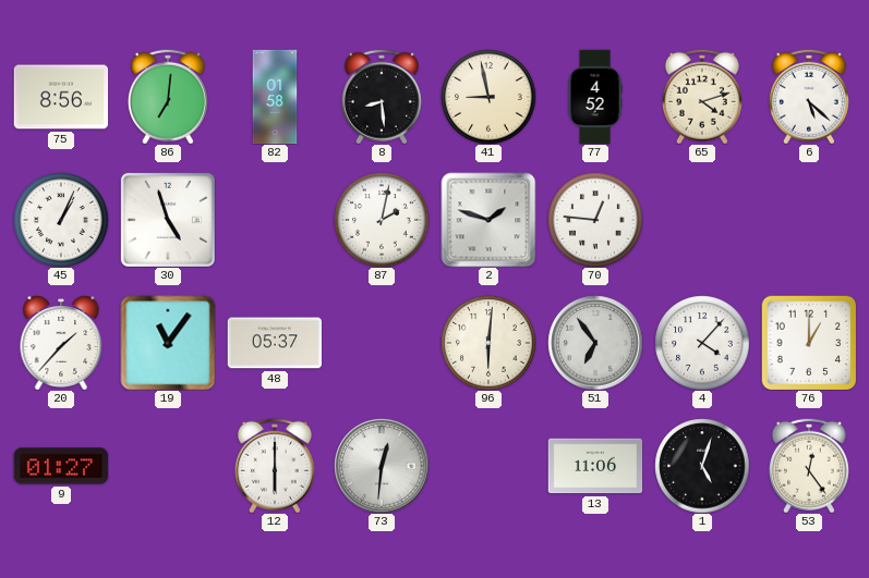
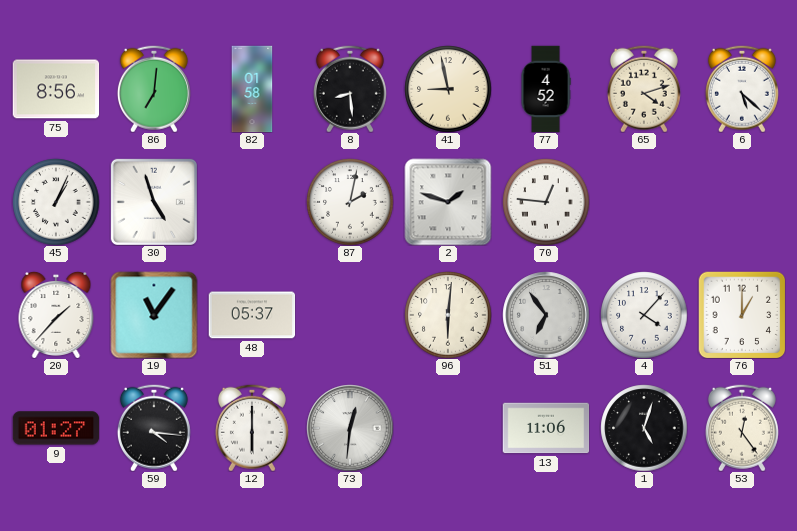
59: none -> 4:16
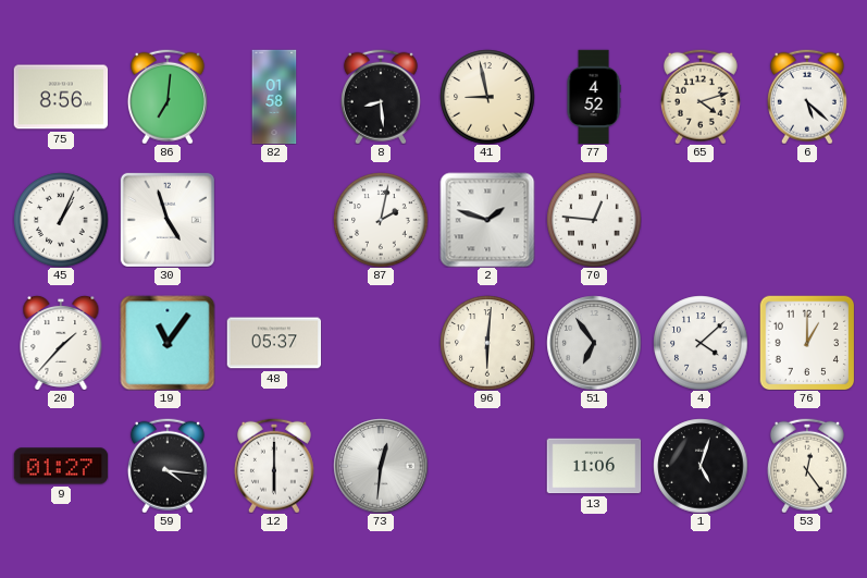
4: 4:07 -> 4:08
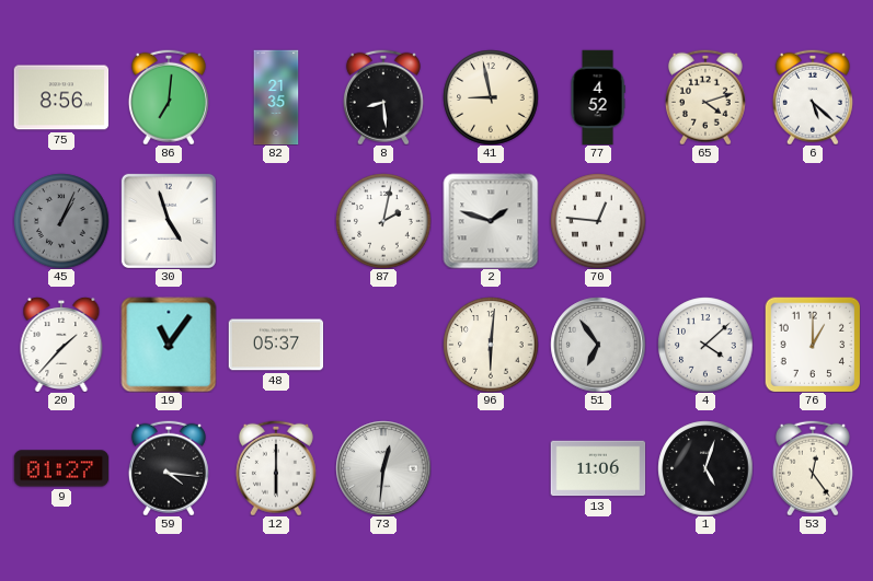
82: 01:58 -> 21:35
45 dial: white -> grey
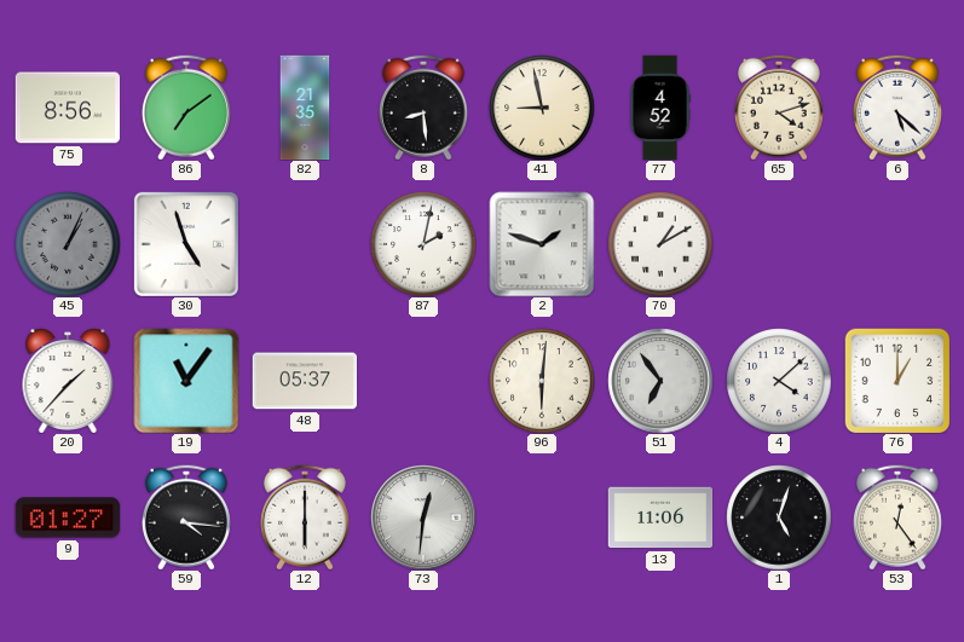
86: 7:01 -> 7:09
70: 12:46 -> 1:10
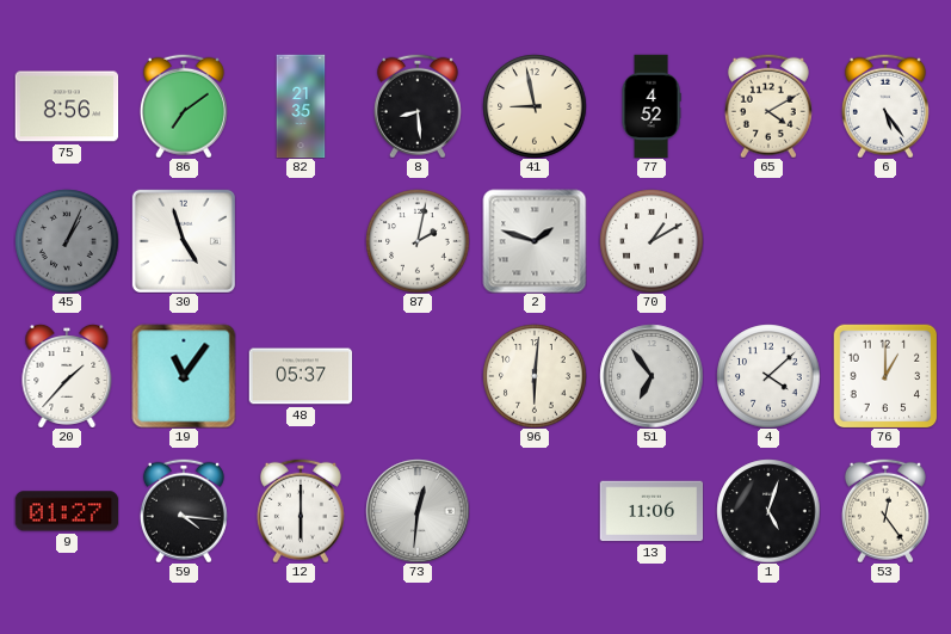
65: 4:12 -> 4:10
6: 5:22 -> 5:24
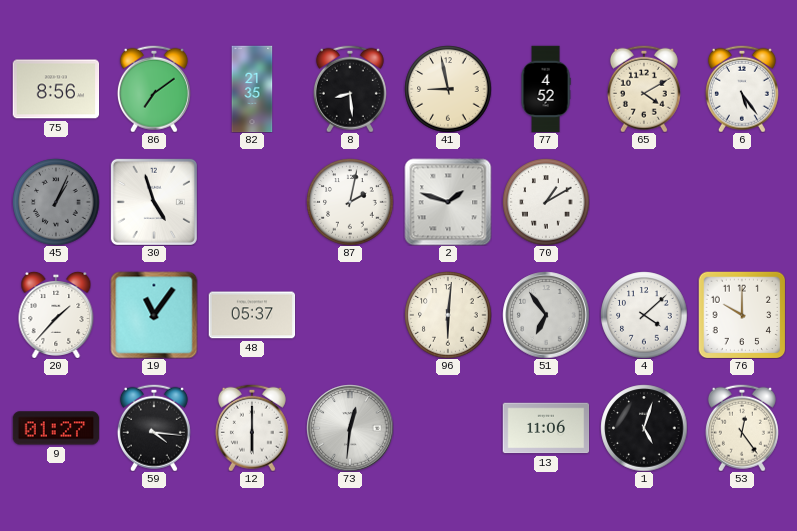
76: 1:00 -> 10:00
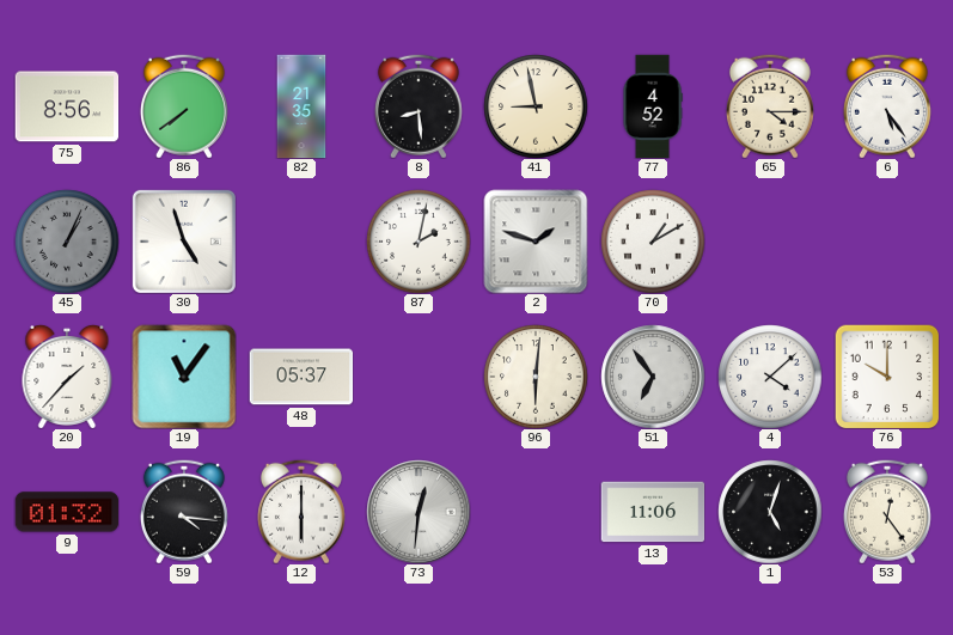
86: 7:09 -> 7:39
65: 4:10 -> 4:15
9: 01:27 -> 01:32
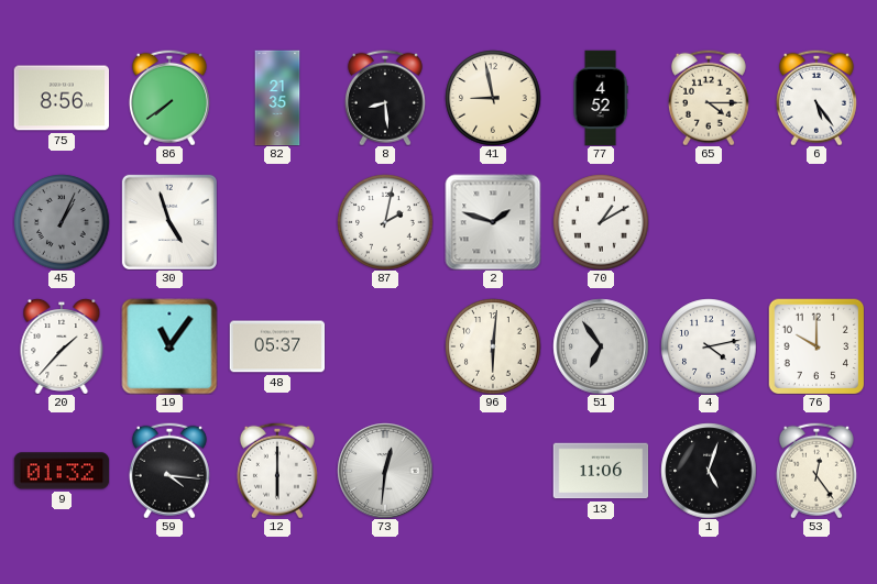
4: 4:08 -> 4:13
